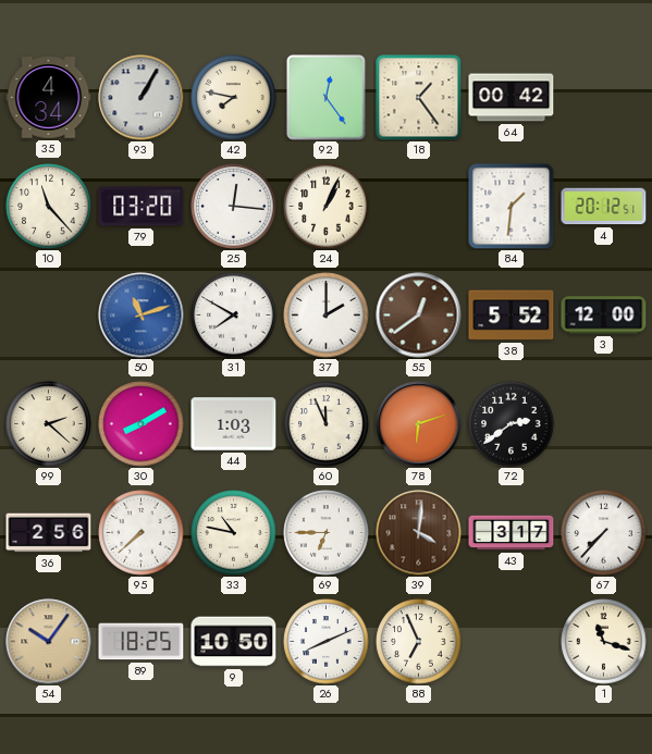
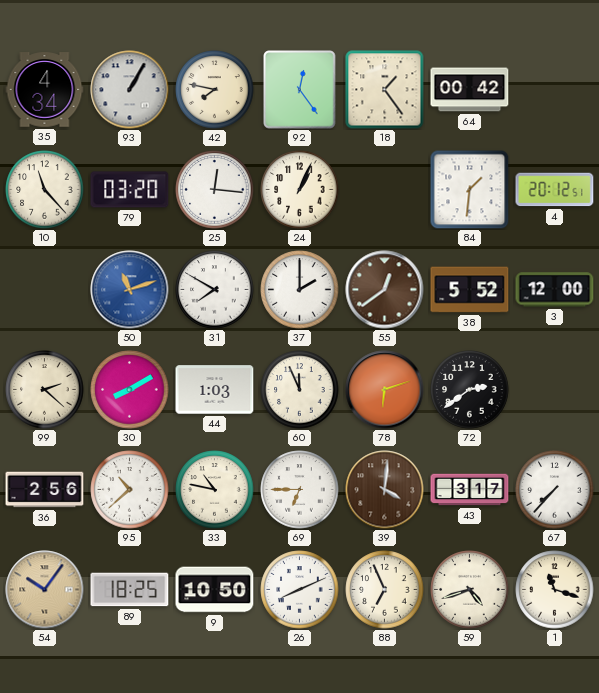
95: 7:38 -> 10:38
59: none -> 4:42
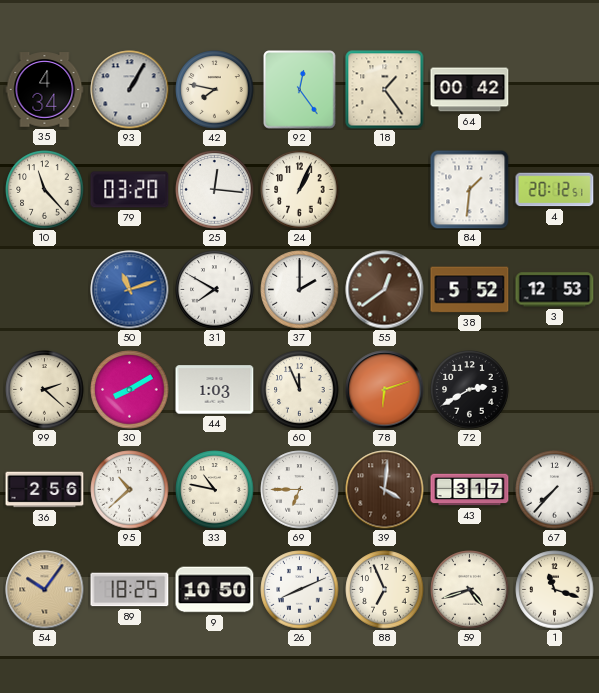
3: 12:00 -> 12:53
72: 2:39 -> 2:40
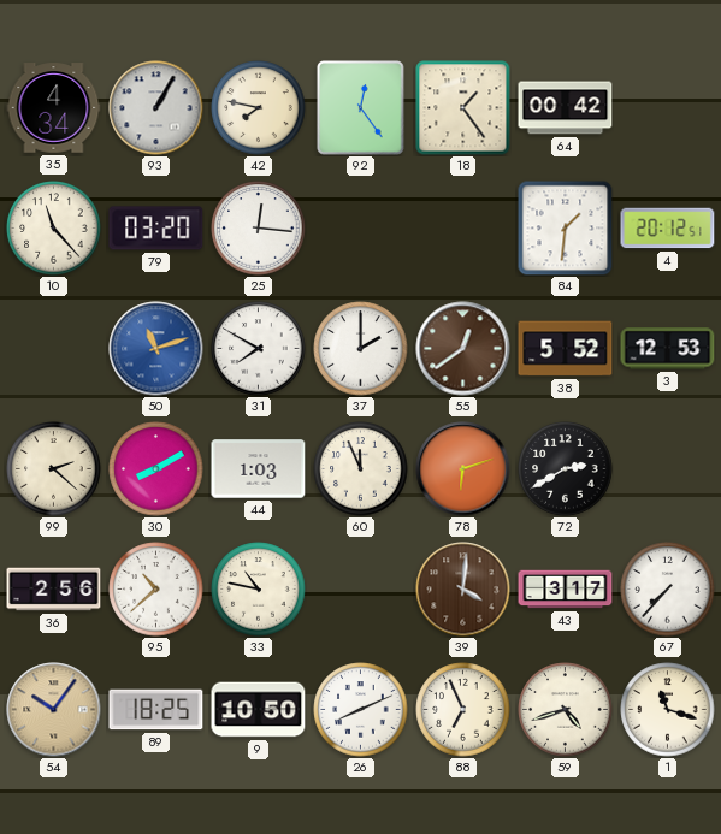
24: 1:04 -> none
69: 6:45 -> none
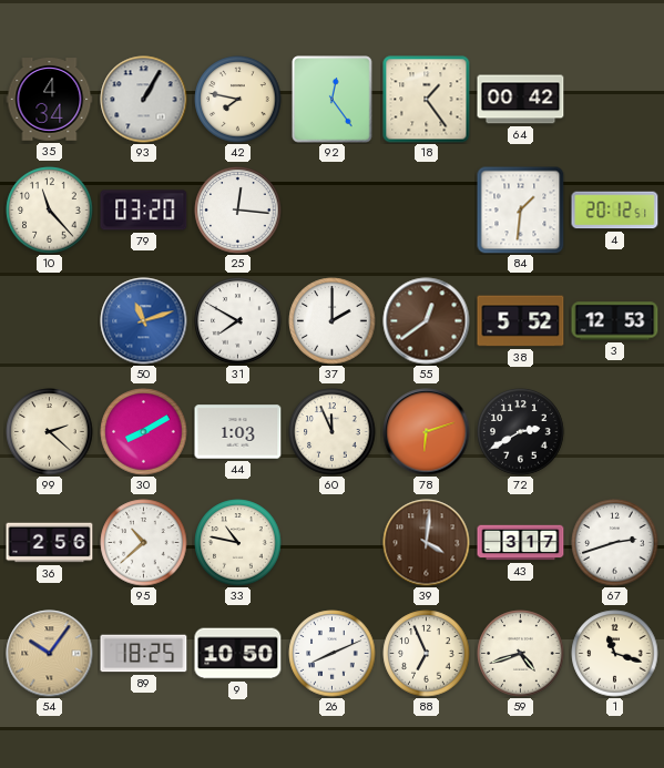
67: 7:37 -> 2:42
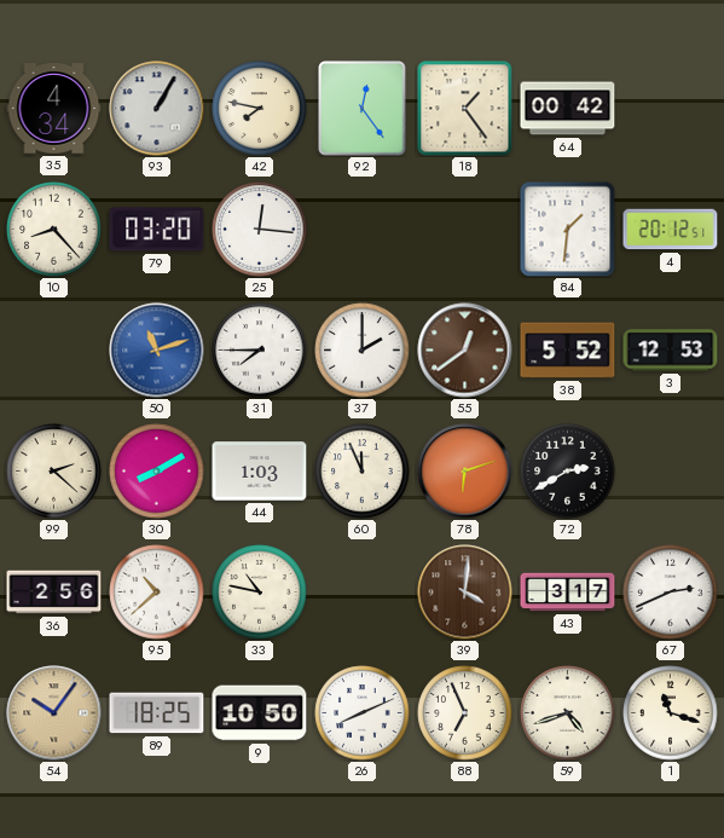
10: 11:23 -> 8:23
31: 7:50 -> 7:45
67: 2:42 -> 2:41
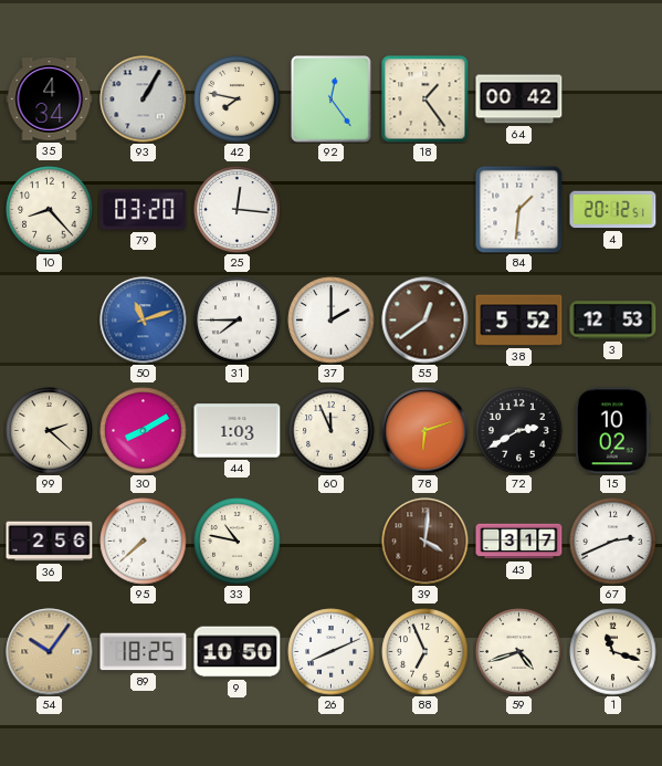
15: none -> 10:02
95: 10:38 -> 7:38
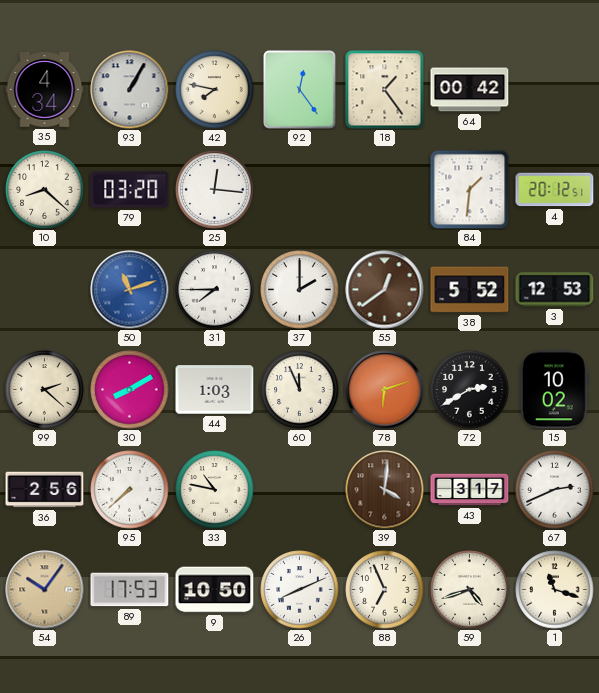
10: 8:23 -> 8:22
89: 18:25 -> 17:53
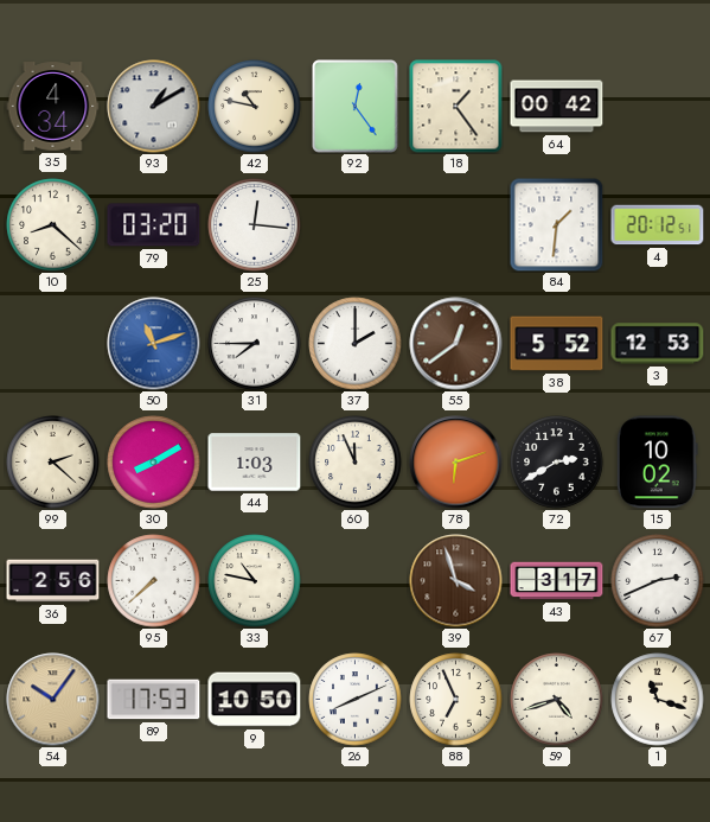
93: 1:05 -> 1:10
42: 7:47 -> 10:47
39: 4:01 -> 3:57
